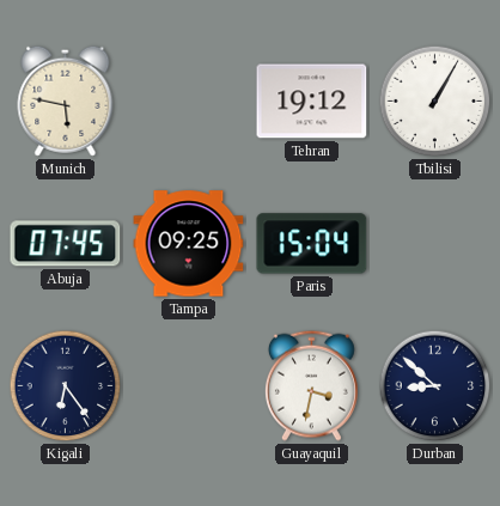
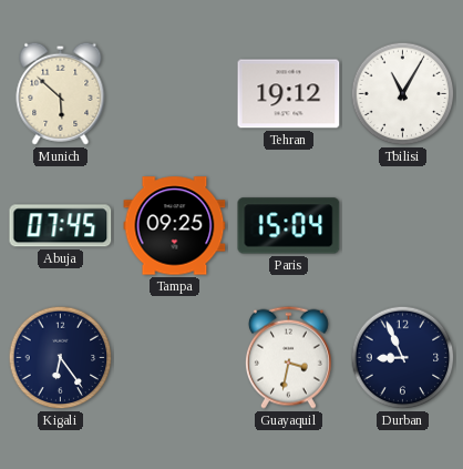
Munich: 5:47 -> 5:52
Tbilisi: 1:05 -> 11:05
Durban: 8:52 -> 8:56
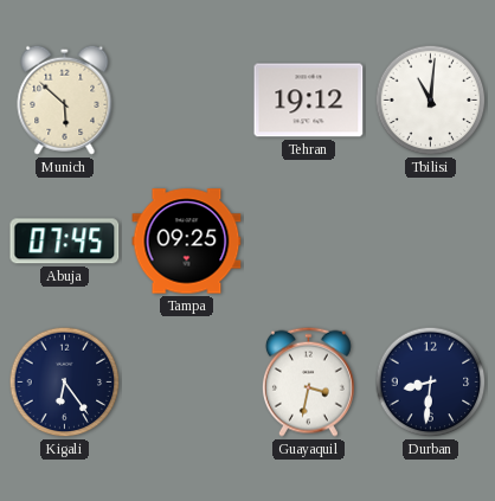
Tbilisi: 11:05 -> 11:01
Paris: 15:04 -> none
Durban: 8:56 -> 8:31
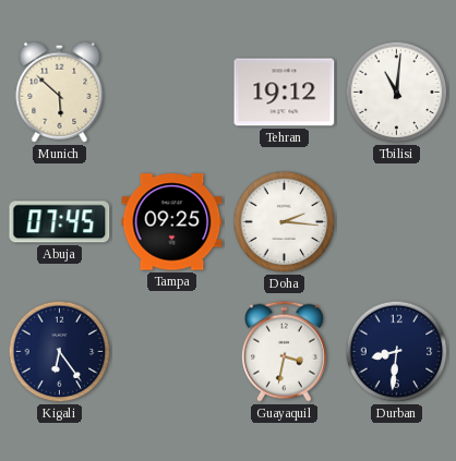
Doha: none -> 2:16
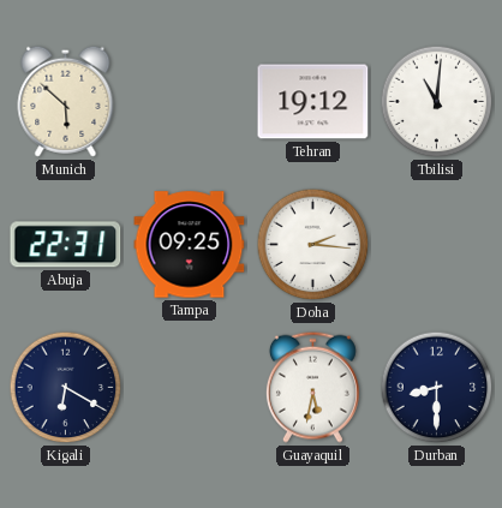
Abuja: 07:45 -> 22:31
Kigali: 6:24 -> 6:20
Guayaquil: 3:32 -> 5:32
Durban: 8:31 -> 8:30
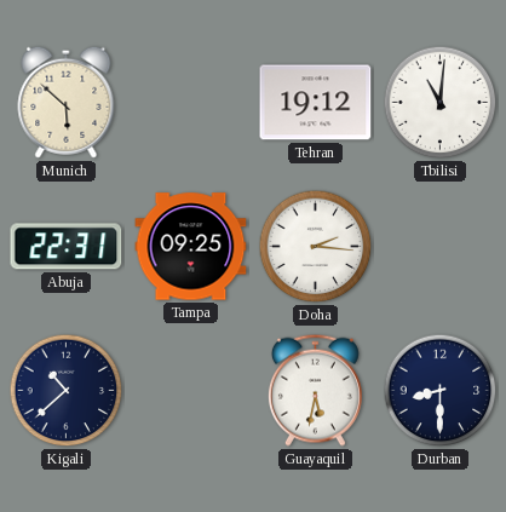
Kigali: 6:20 -> 10:38
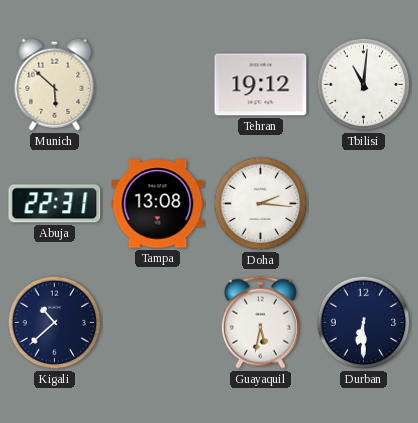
Tampa: 09:25 -> 13:08
Durban: 8:30 -> 6:30
